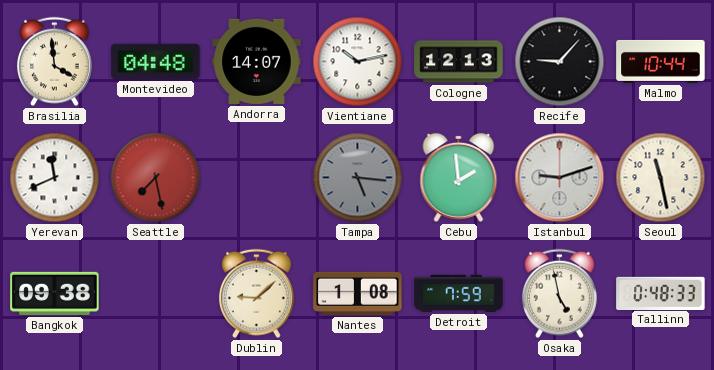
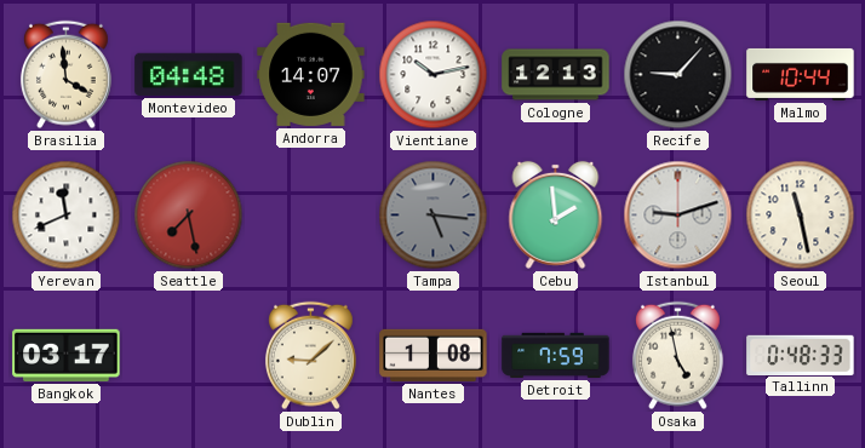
Bangkok: 09:38 -> 03:17
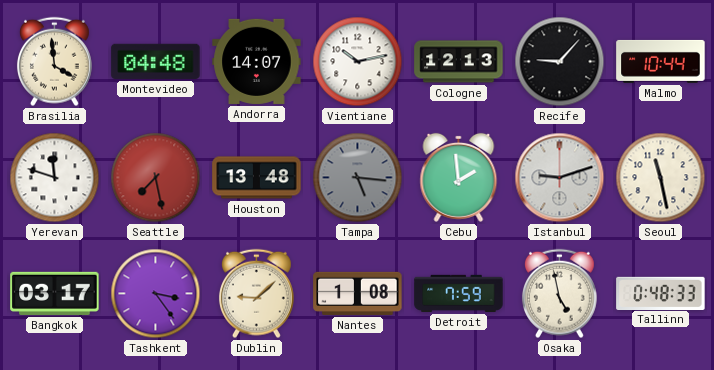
Yerevan: 11:41 -> 11:48
Houston: none -> 13:48
Tashkent: none -> 3:24
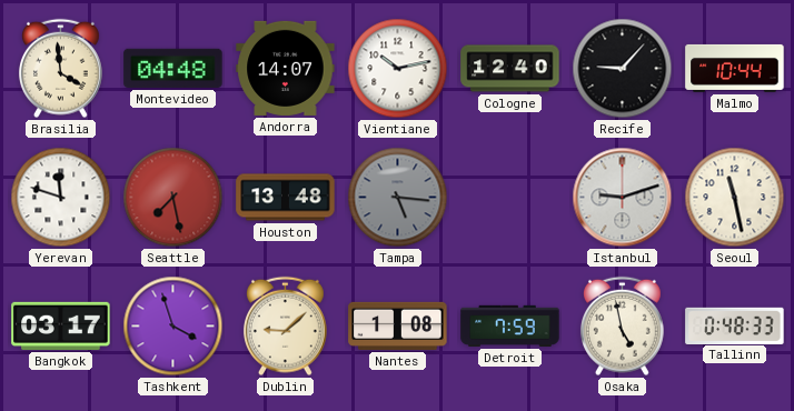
Cologne: 12:13 -> 12:40
Cebu: 1:59 -> none
Tashkent: 3:24 -> 3:57
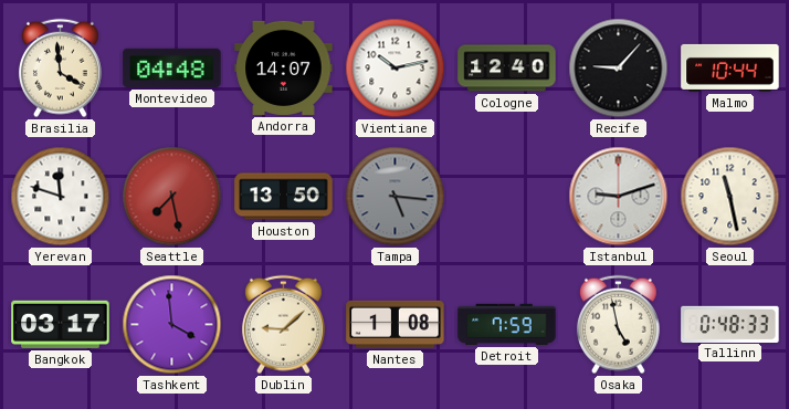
Houston: 13:48 -> 13:50
Tashkent: 3:57 -> 3:59
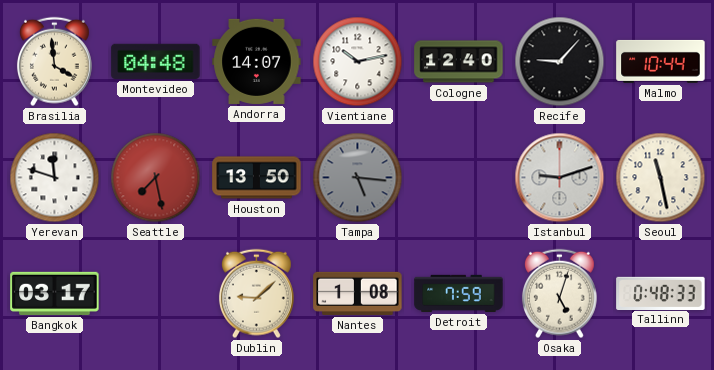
Tashkent: 3:59 -> none
Osaka: 4:58 -> 5:03
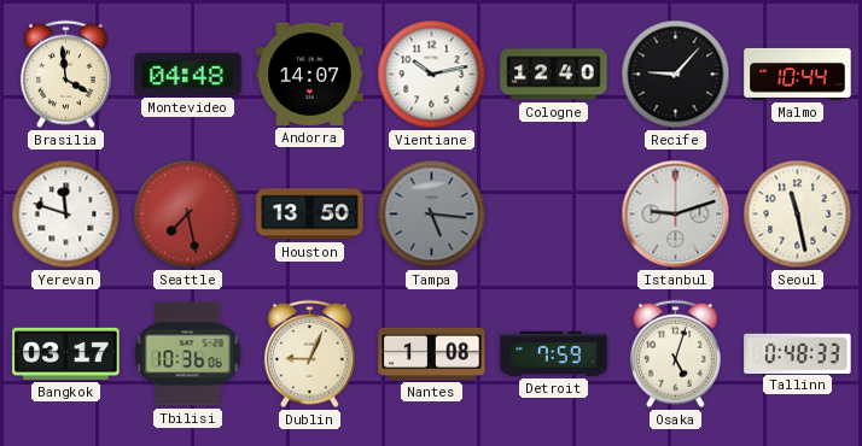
Tbilisi: none -> 10:36
Dublin: 9:08 -> 9:04
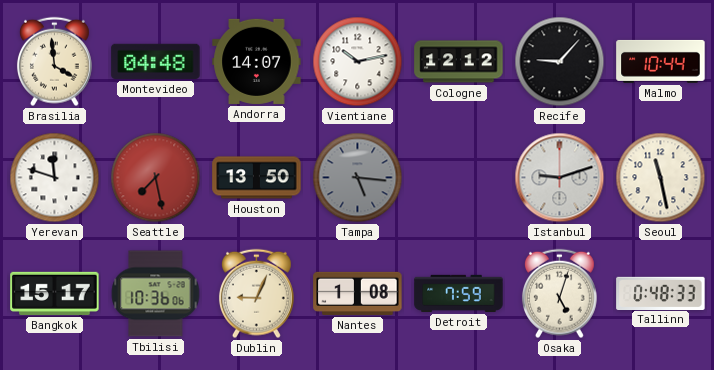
Cologne: 12:40 -> 12:12
Bangkok: 03:17 -> 15:17
